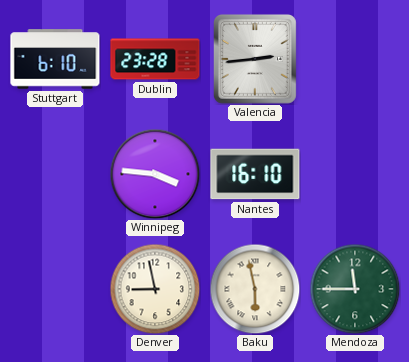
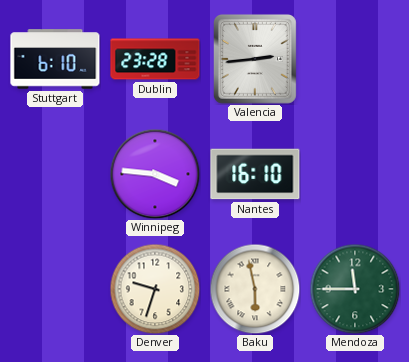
Denver: 8:58 -> 9:33
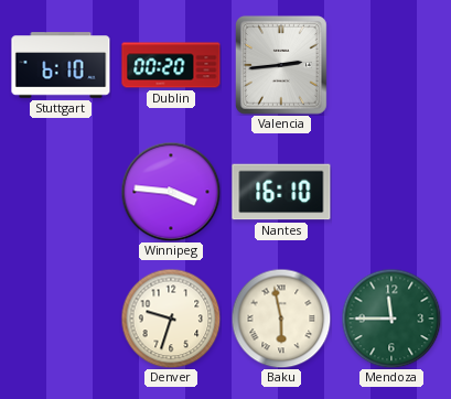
Dublin: 23:28 -> 00:20
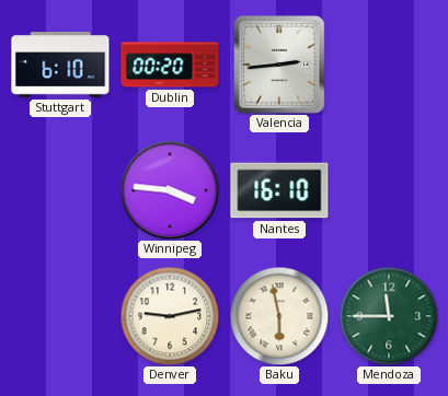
Denver: 9:33 -> 9:13
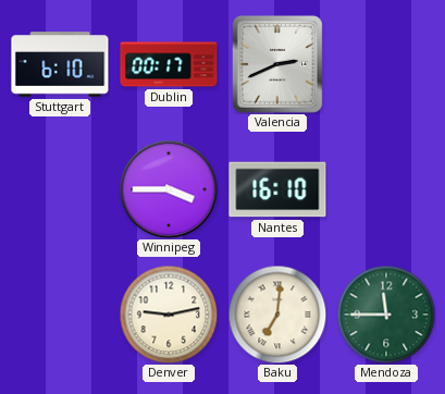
Dublin: 00:20 -> 00:17
Valencia: 2:44 -> 2:41
Winnipeg: 3:46 -> 3:45
Baku: 5:58 -> 7:01
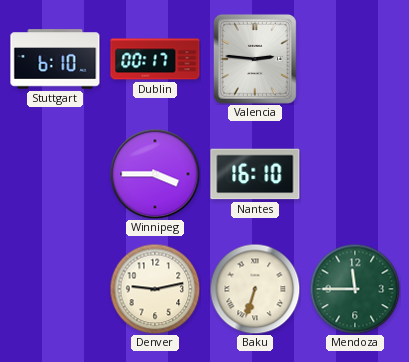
Valencia: 2:41 -> 2:46
Baku: 7:01 -> 6:33
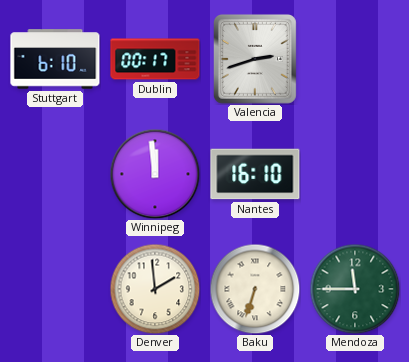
Valencia: 2:46 -> 2:42
Winnipeg: 3:45 -> 11:59
Denver: 9:13 -> 1:59
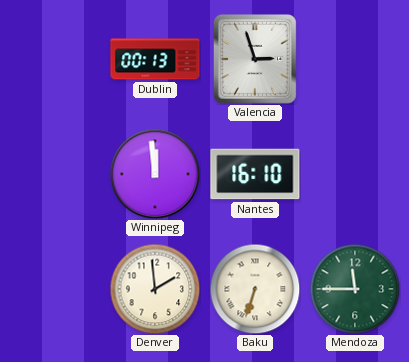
Stuttgart: 6:10 -> none
Dublin: 00:17 -> 00:13
Valencia: 2:42 -> 2:57
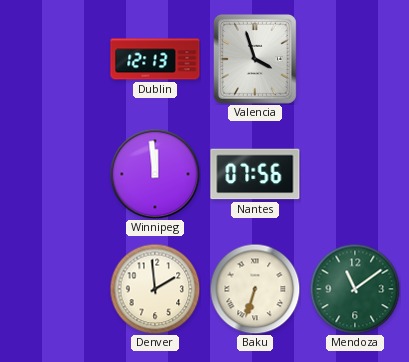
Dublin: 00:13 -> 12:13
Valencia: 2:57 -> 3:57
Nantes: 16:10 -> 07:56
Mendoza: 11:45 -> 11:09
